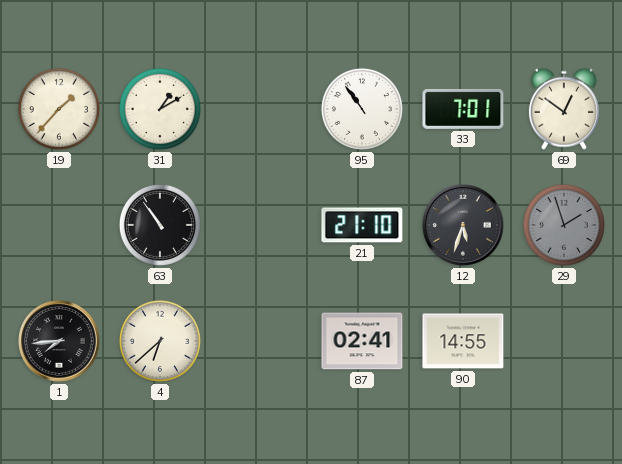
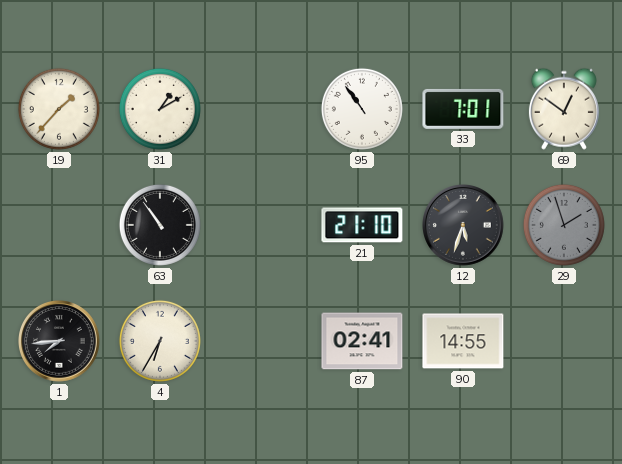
4: 6:38 -> 6:35
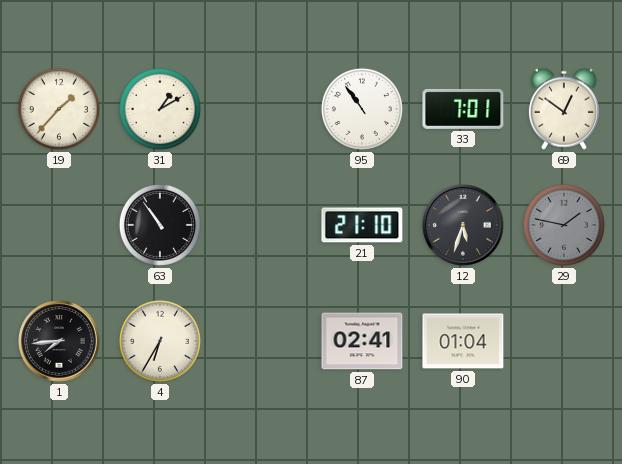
29: 1:57 -> 1:47
90: 14:55 -> 01:04
